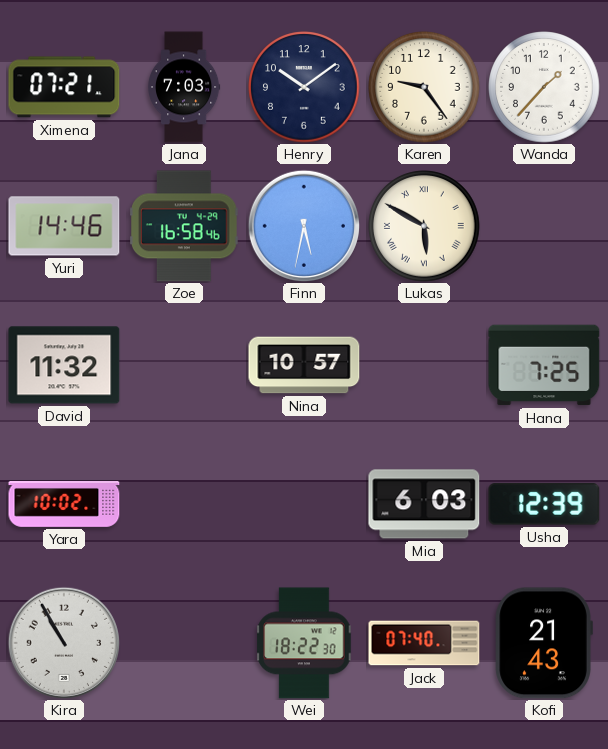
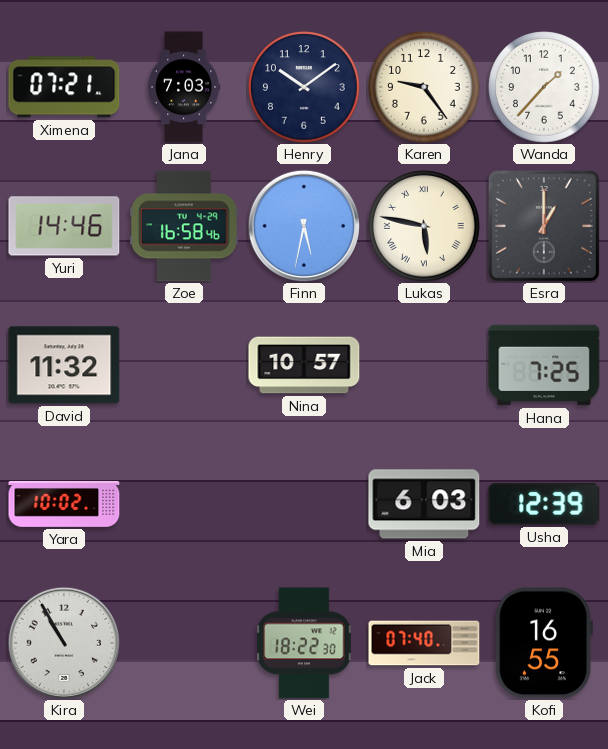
Lukas: 5:50 -> 5:47
Esra: none -> 1:00
Kofi: 21:43 -> 16:55
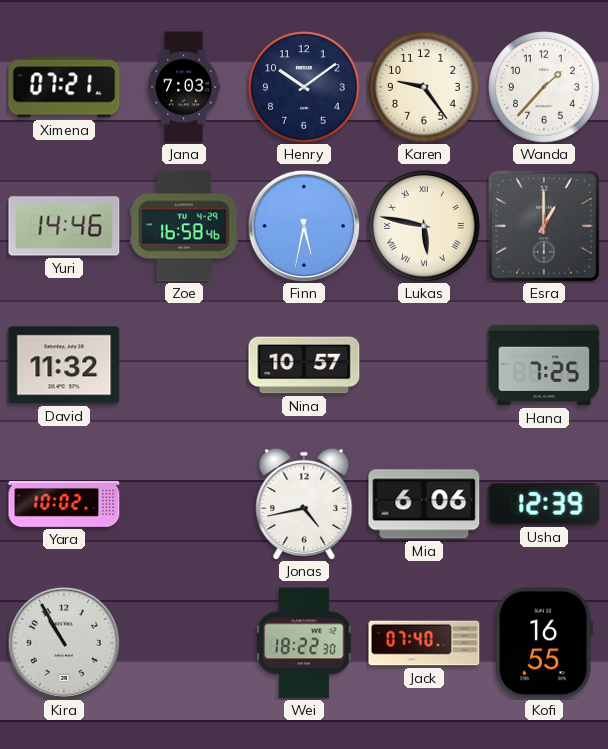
Jonas: none -> 4:43
Mia: 6:03 -> 6:06
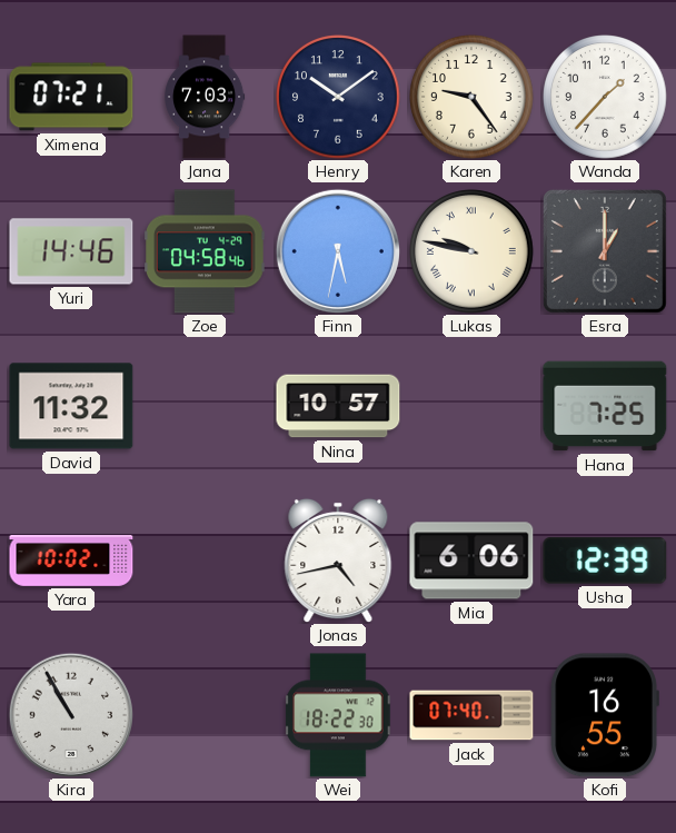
Zoe: 16:58 -> 04:58
Lukas: 5:47 -> 9:47
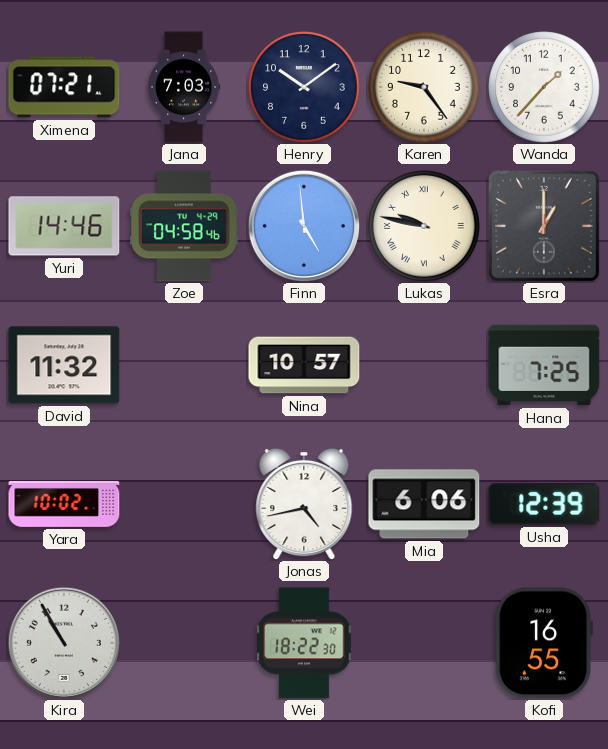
Finn: 5:32 -> 4:59
Jack: 07:40 -> none
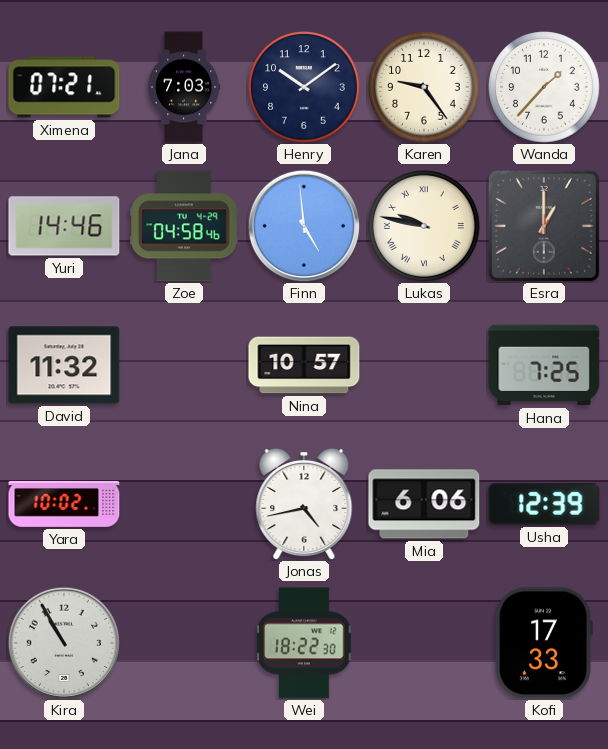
Kofi: 16:55 -> 17:33
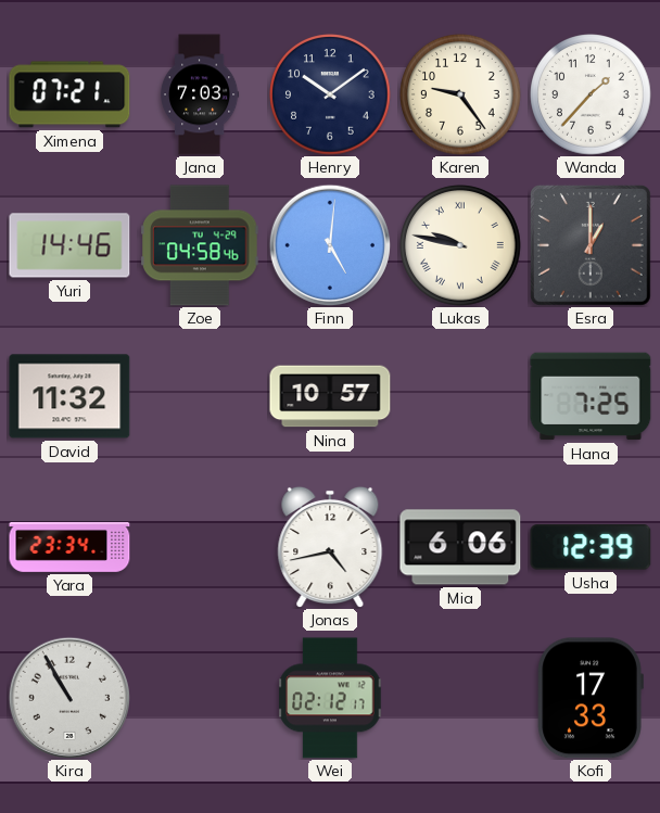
Finn: 4:59 -> 5:01
Yara: 10:02 -> 23:34
Wei: 18:22 -> 02:12
